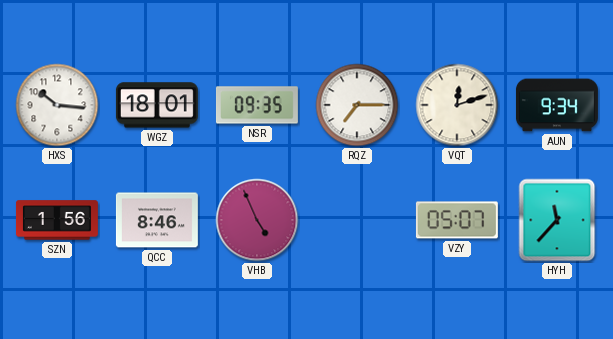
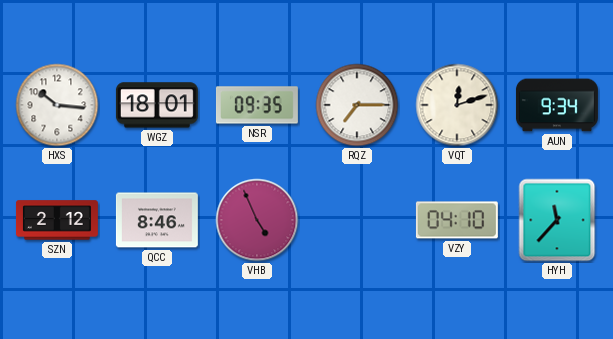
SZN: 1:56 -> 2:12
VZY: 05:07 -> 04:10
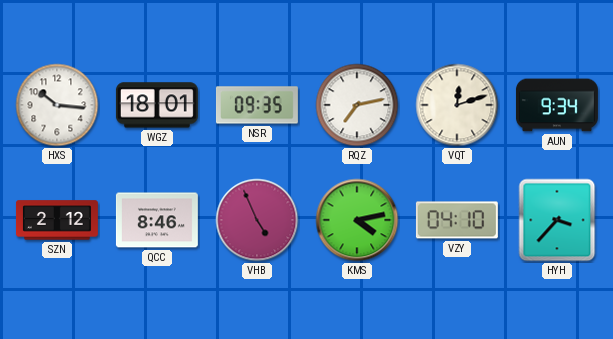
RQZ: 7:15 -> 7:13
KMS: none -> 4:13
HYH: 11:37 -> 3:37
